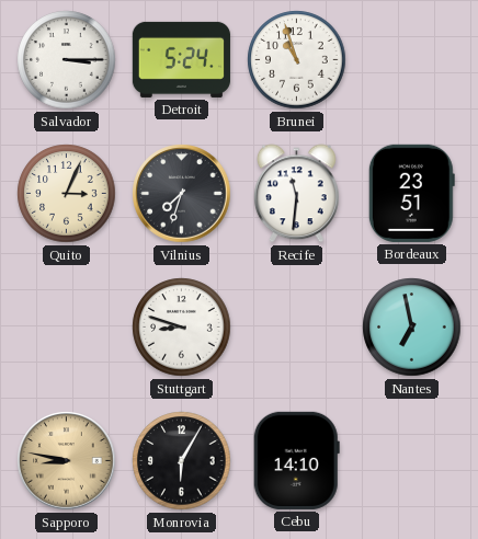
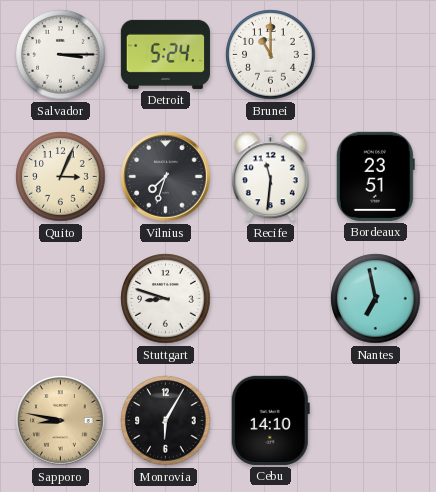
Brunei: 10:57 -> 11:00
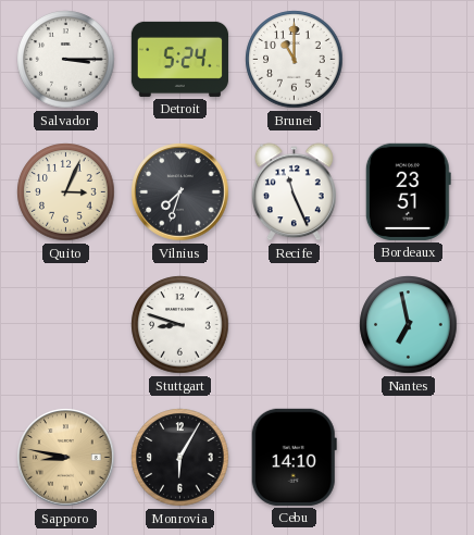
Recife: 11:31 -> 11:26
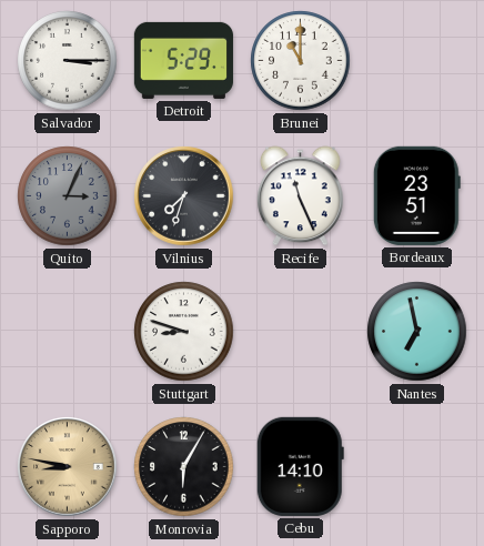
Detroit: 5:24 -> 5:29
Quito dial: cream -> grey
